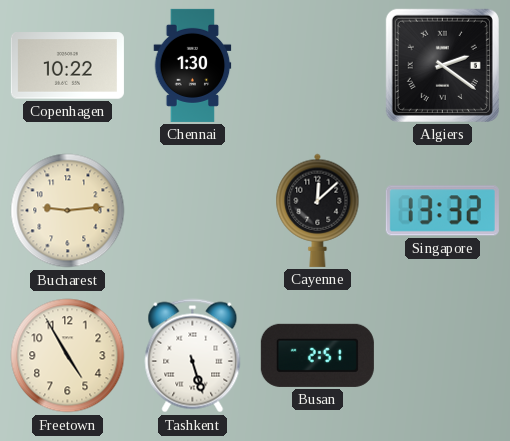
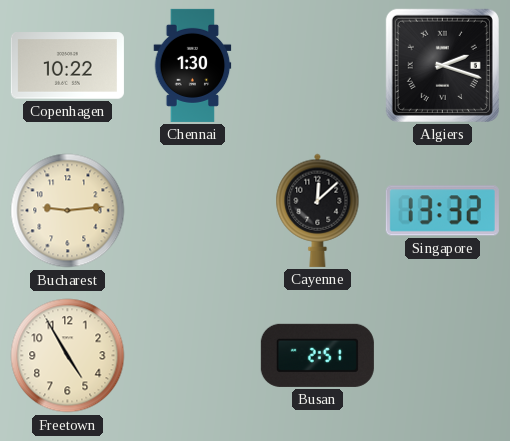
Algiers: 2:21 -> 2:18
Tashkent: 5:27 -> none
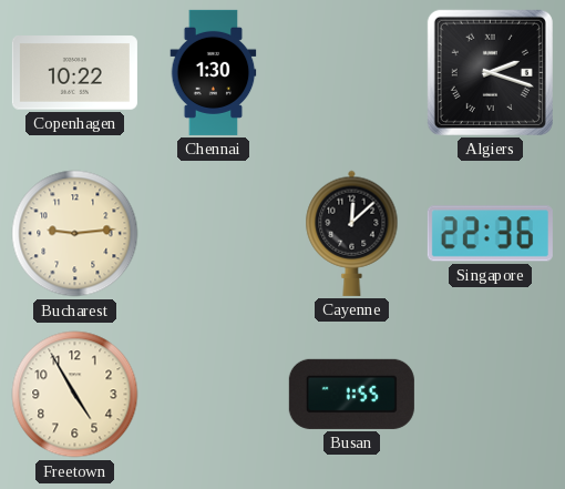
Singapore: 13:32 -> 22:36
Busan: 2:51 -> 1:55
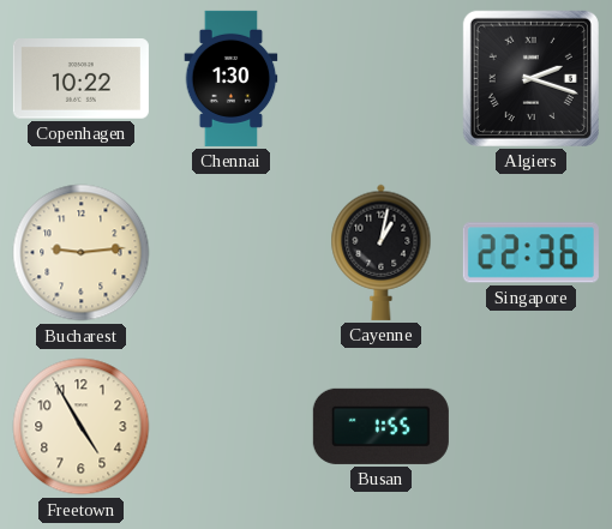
Cayenne: 12:08 -> 1:02
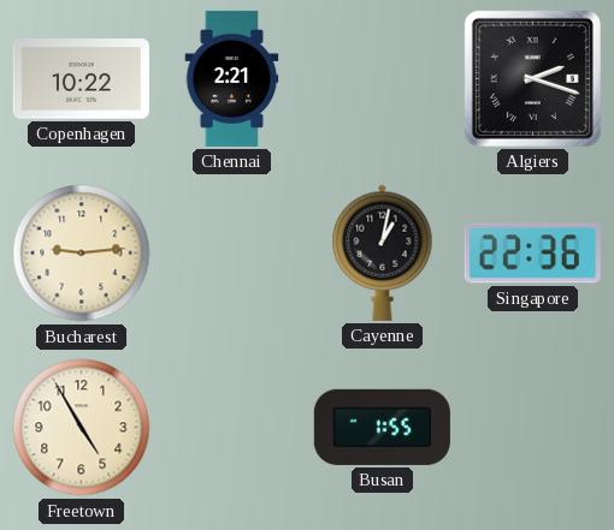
Chennai: 1:30 -> 2:21
